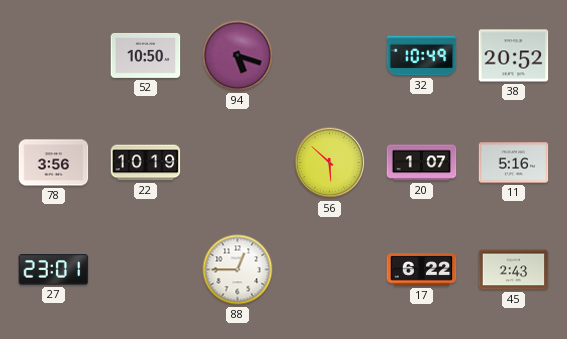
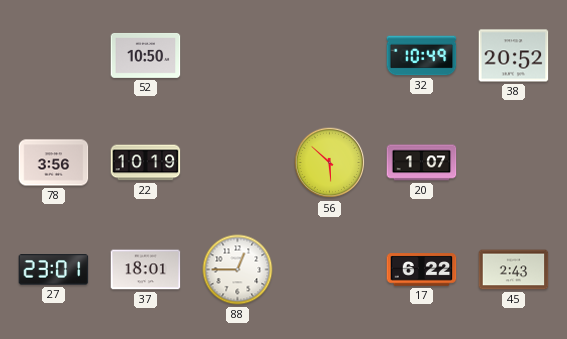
94: 5:18 -> none
11: 5:16 -> none
37: none -> 18:01
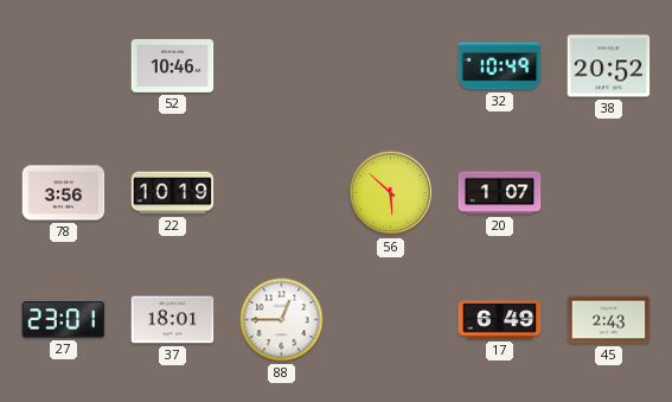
52: 10:50 -> 10:46
17: 6:22 -> 6:49
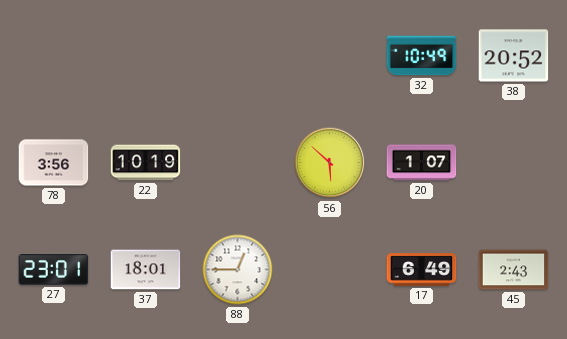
52: 10:46 -> none
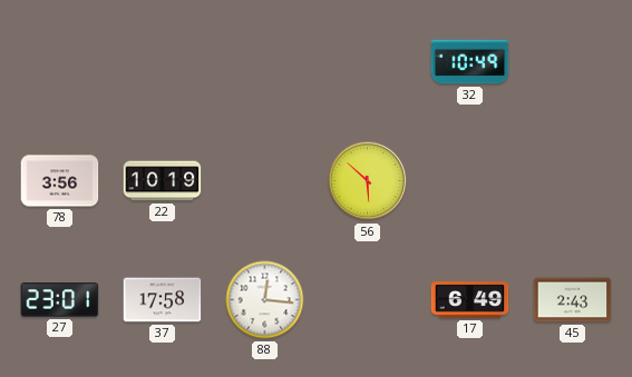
38: 20:52 -> none
20: 1:07 -> none
37: 18:01 -> 17:58
88: 12:45 -> 12:16
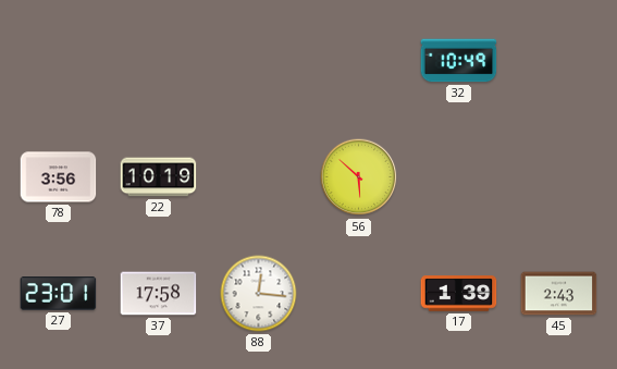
17: 6:49 -> 1:39
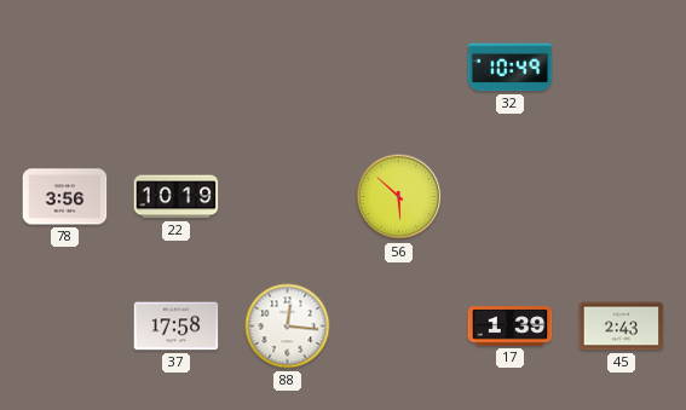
27: 23:01 -> none
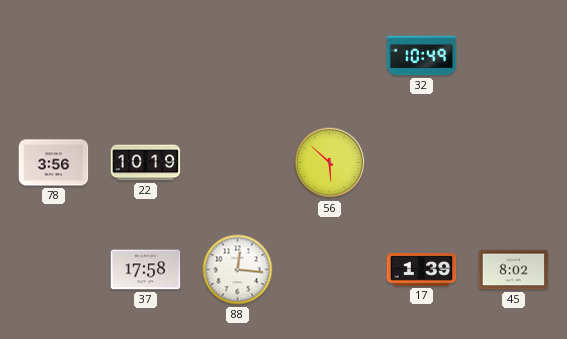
45: 2:43 -> 8:02
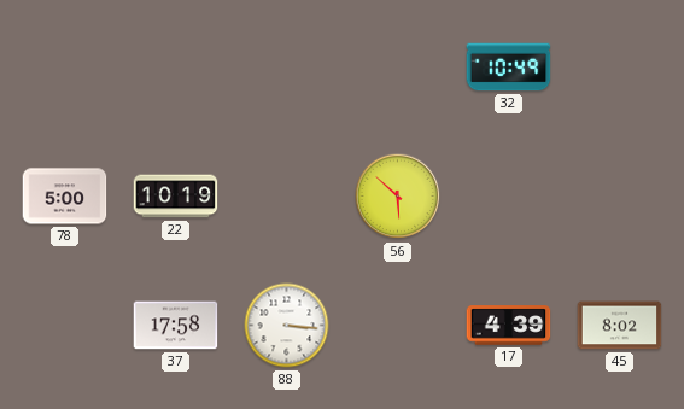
78: 3:56 -> 5:00
88: 12:16 -> 3:16
17: 1:39 -> 4:39
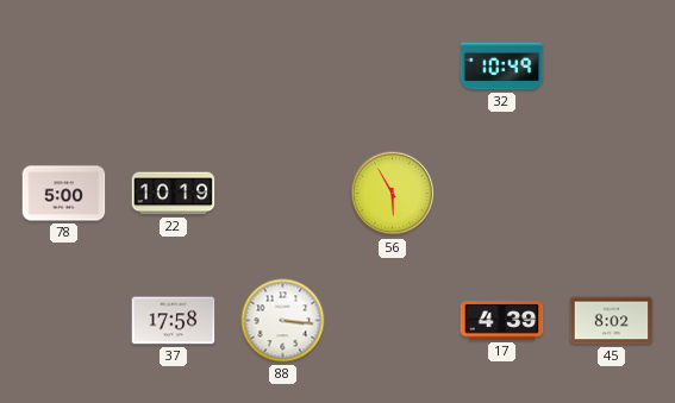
56: 5:52 -> 5:55
